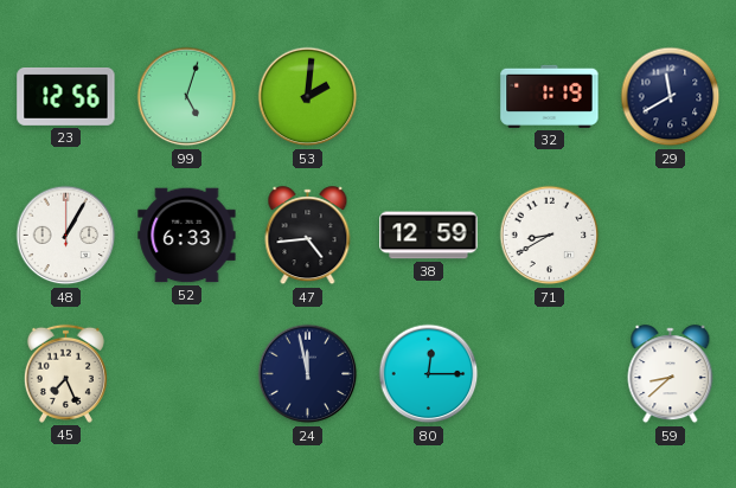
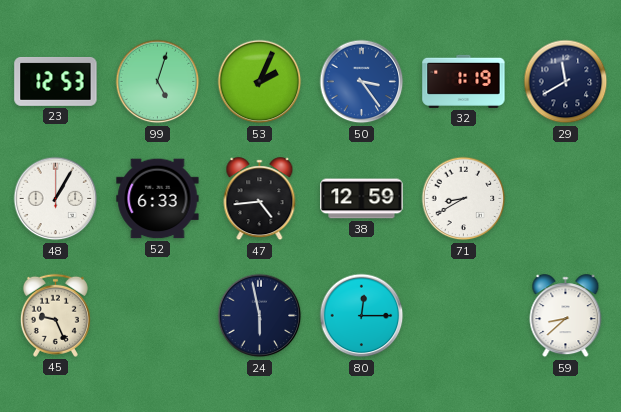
23: 12:56 -> 12:53
53: 2:01 -> 2:04
50: none -> 3:24
45: 7:26 -> 9:26
24: 11:58 -> 5:58
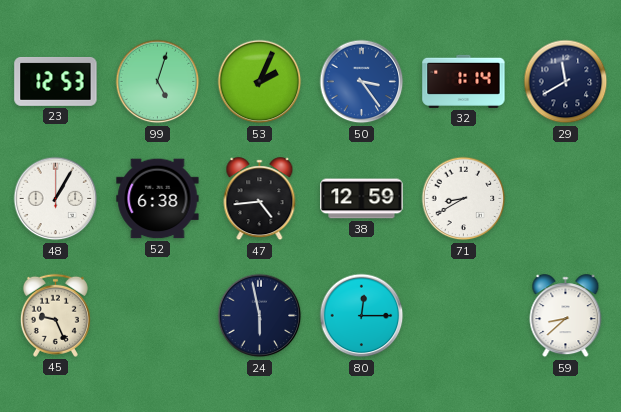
32: 1:19 -> 1:14
52: 6:33 -> 6:38
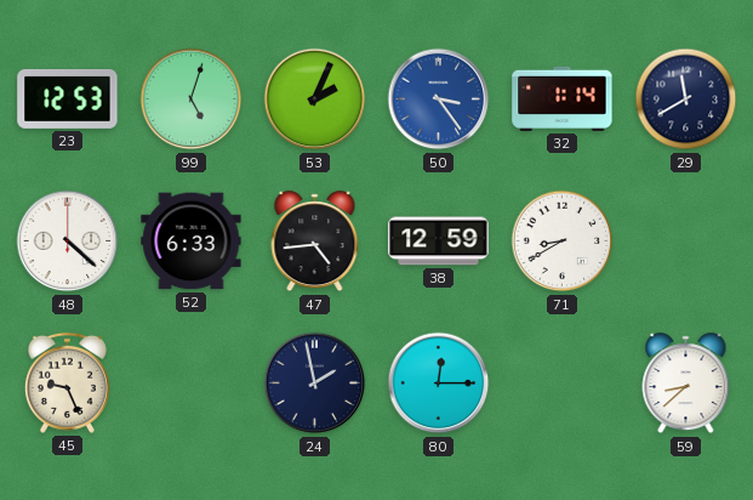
48: 1:05 -> 4:22
52: 6:38 -> 6:33
24: 5:58 -> 1:58
